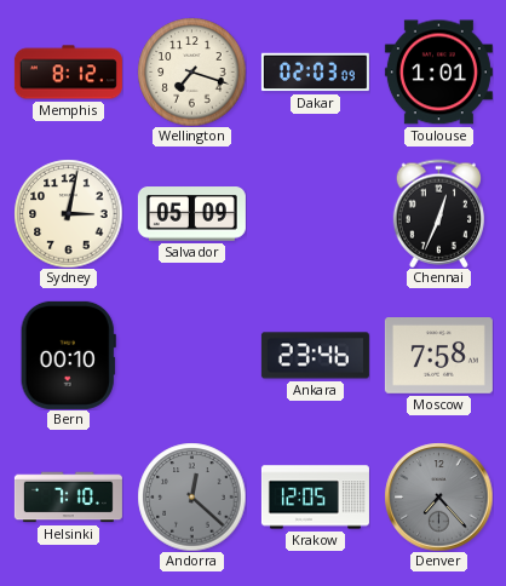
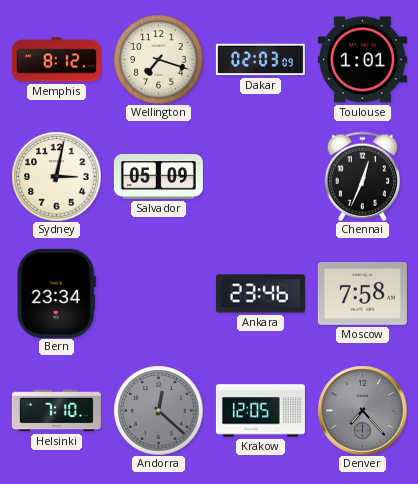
Bern: 00:10 -> 23:34
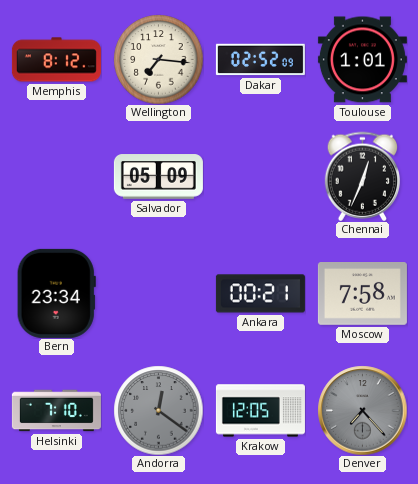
Wellington: 7:18 -> 7:16
Dakar: 02:03 -> 02:52
Sydney: 3:02 -> none
Ankara: 23:46 -> 00:21
Andorra: 12:22 -> 12:21
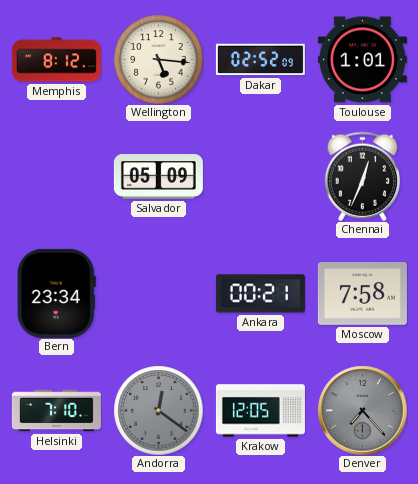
Wellington: 7:16 -> 5:16
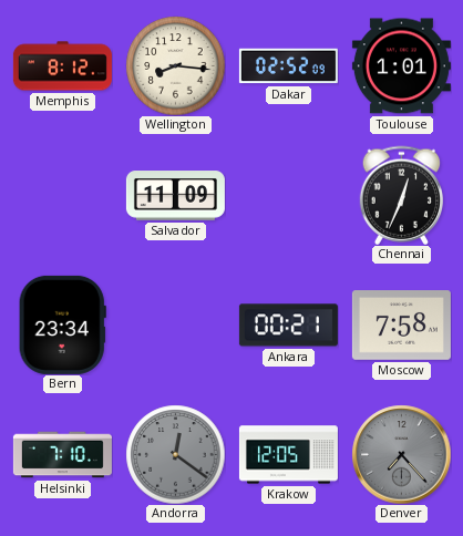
Wellington: 5:16 -> 8:16
Salvador: 05:09 -> 11:09
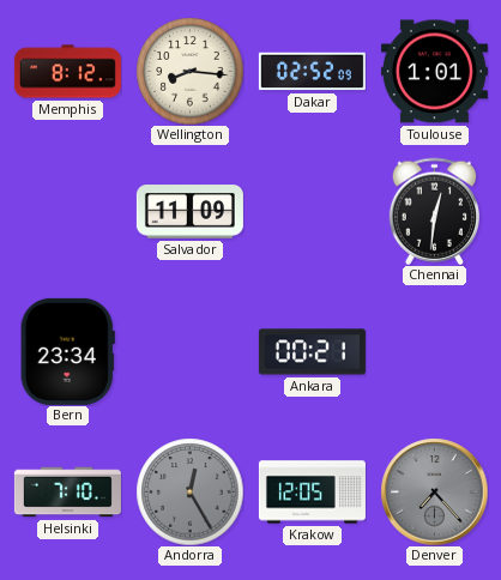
Chennai: 12:34 -> 12:31
Moscow: 7:58 -> none
Andorra: 12:21 -> 12:25
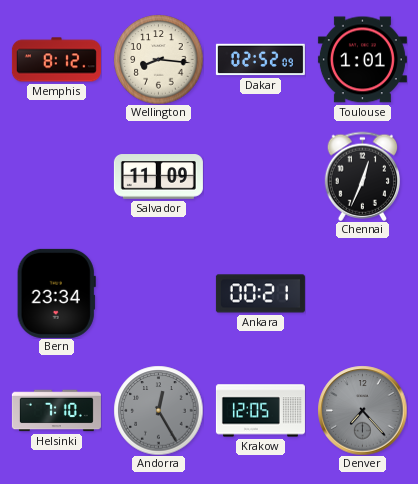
Chennai: 12:31 -> 12:34
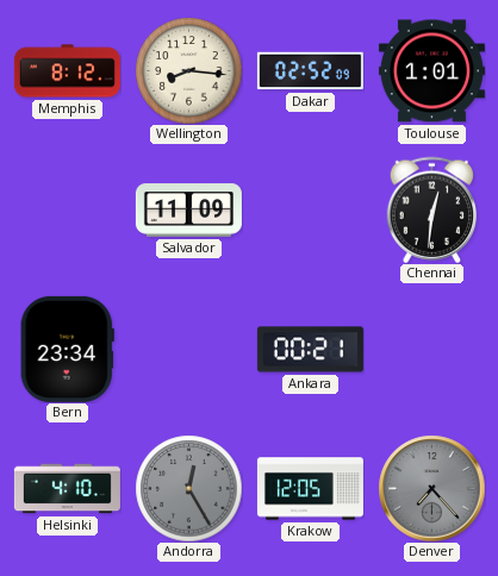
Chennai: 12:34 -> 12:31
Helsinki: 7:10 -> 4:10
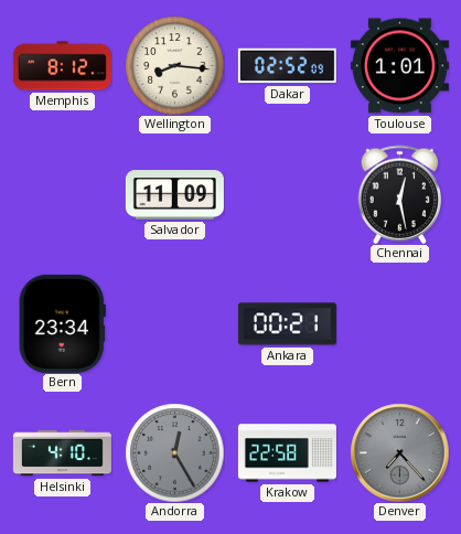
Chennai: 12:31 -> 12:28
Krakow: 12:05 -> 22:58
